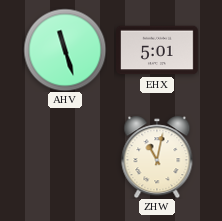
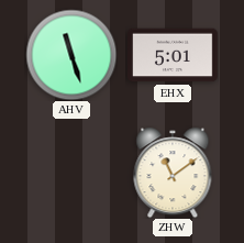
ZHW: 11:02 -> 11:09
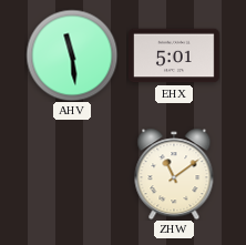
AHV: 11:27 -> 11:29
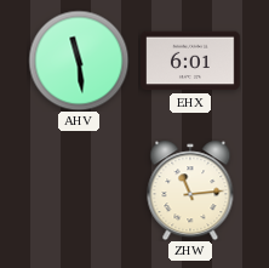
EHX: 5:01 -> 6:01
ZHW: 11:09 -> 11:14
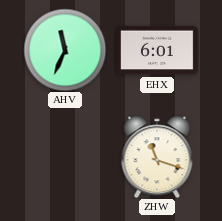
AHV: 11:29 -> 11:34
ZHW: 11:14 -> 11:18
